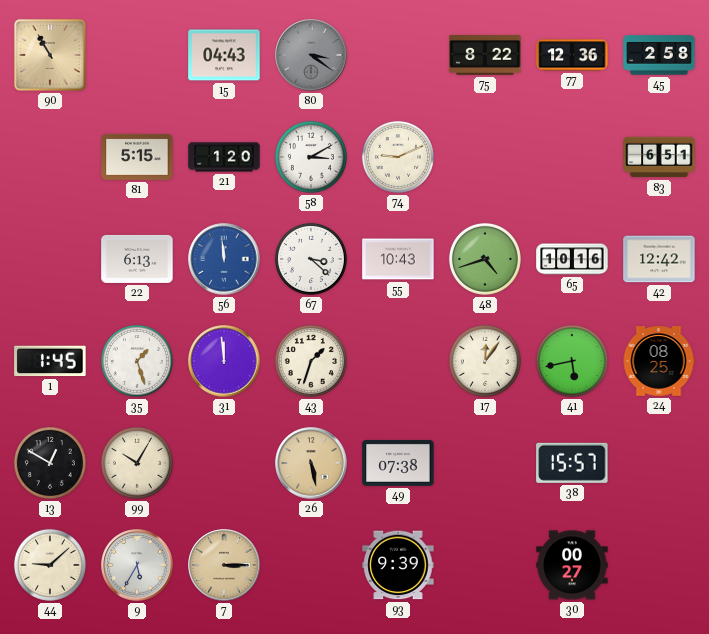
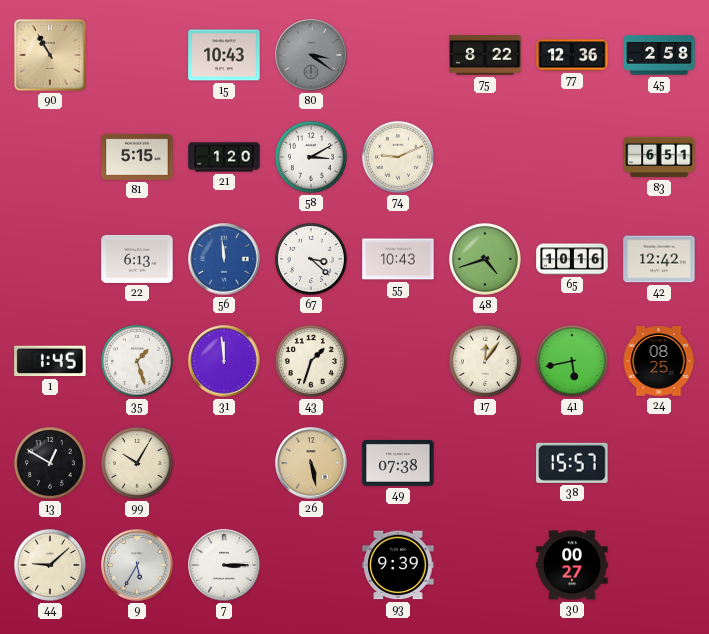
15: 04:43 -> 10:43
7 dial: champagne -> white
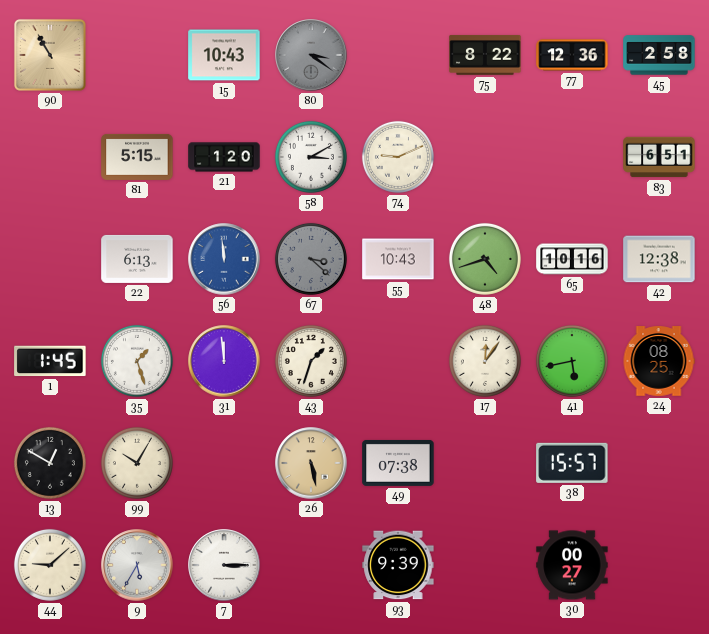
67 dial: white -> grey
42: 12:42 -> 12:38
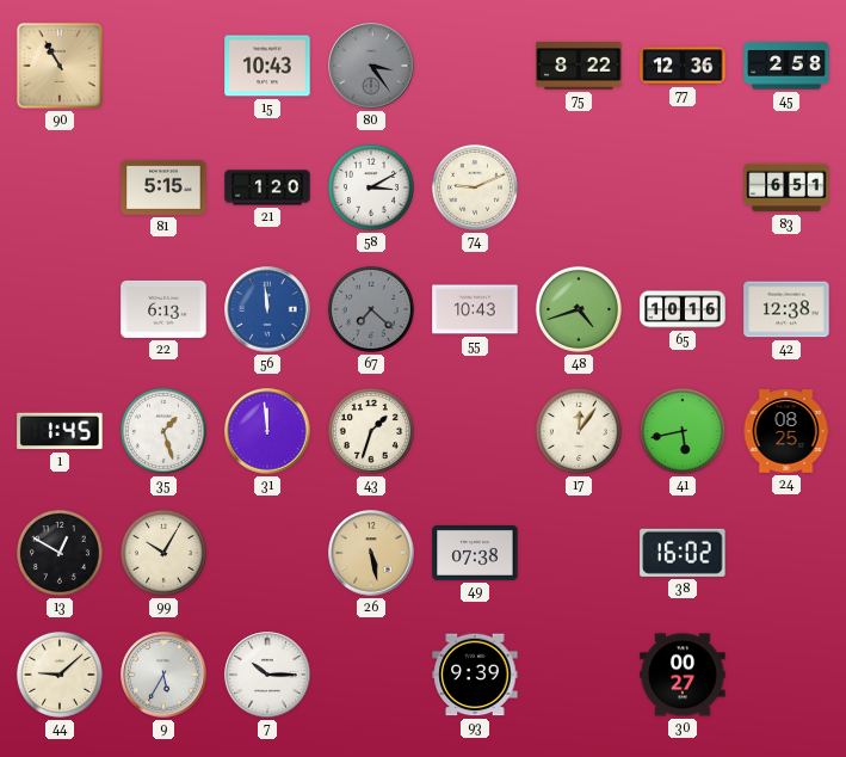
80: 3:21 -> 3:24
67: 3:22 -> 7:22
38: 15:57 -> 16:02
7: 3:15 -> 10:15
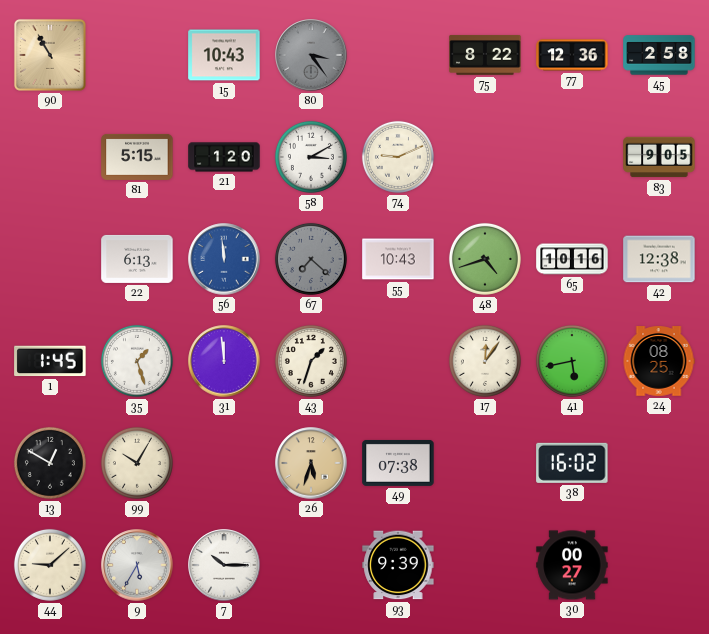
83: 6:51 -> 9:05
26: 5:28 -> 5:33
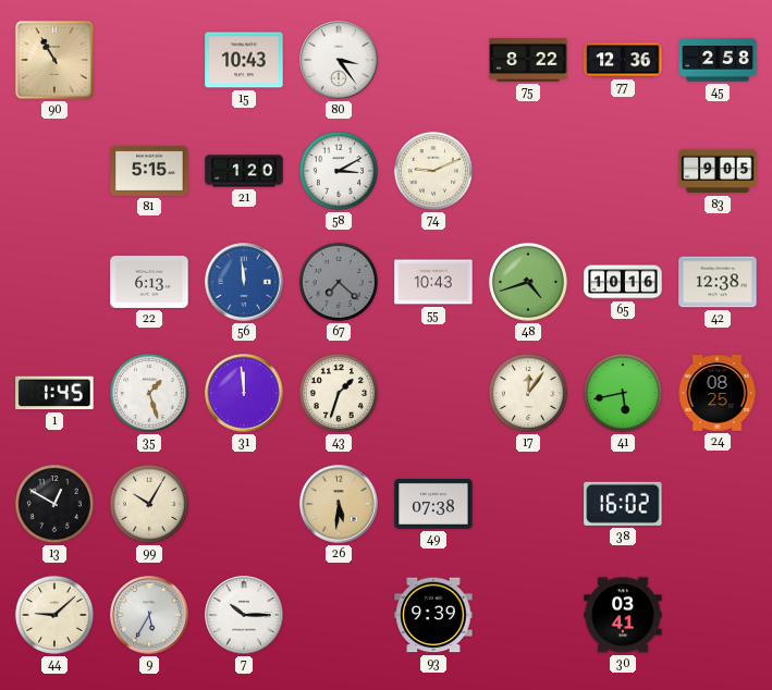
80 dial: grey -> white
26: 5:33 -> 5:31
30: 00:27 -> 03:41
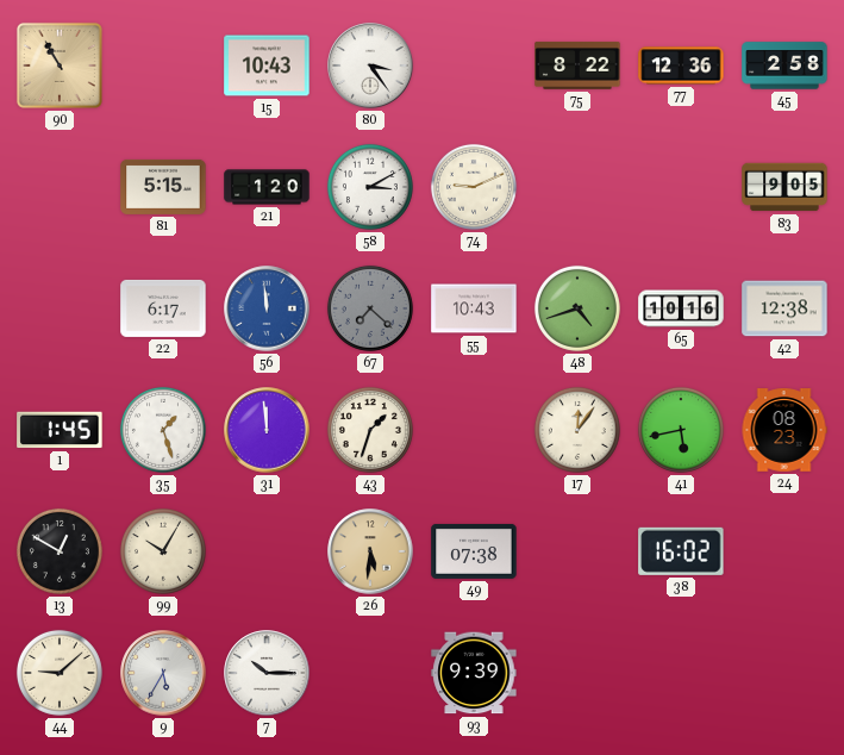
22: 6:13 -> 6:17
24: 08:25 -> 08:23
30: 03:41 -> none
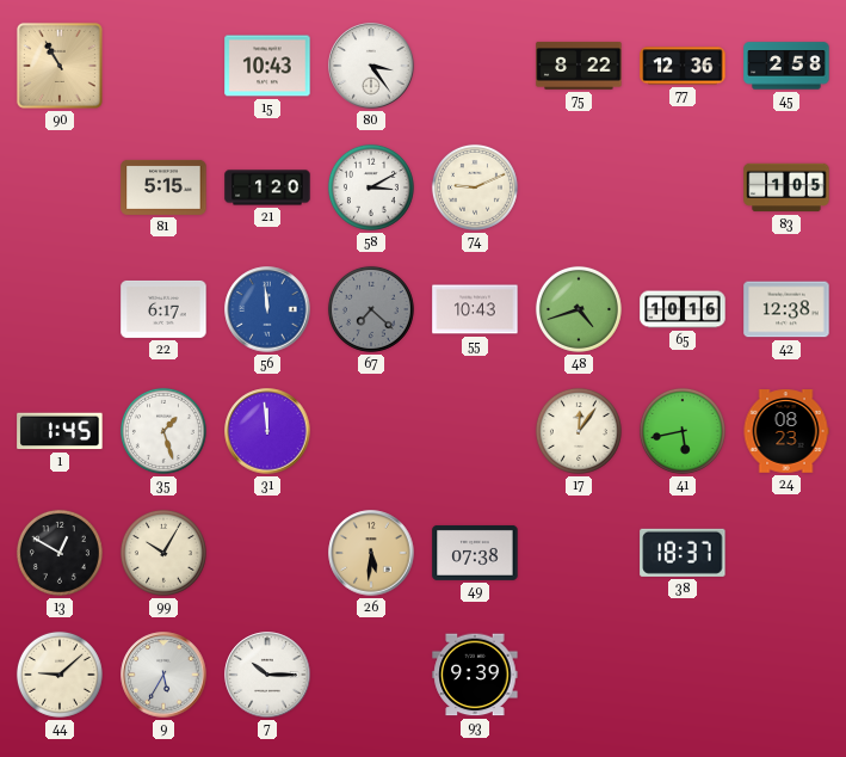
83: 9:05 -> 1:05
43: 1:33 -> none
38: 16:02 -> 18:37
